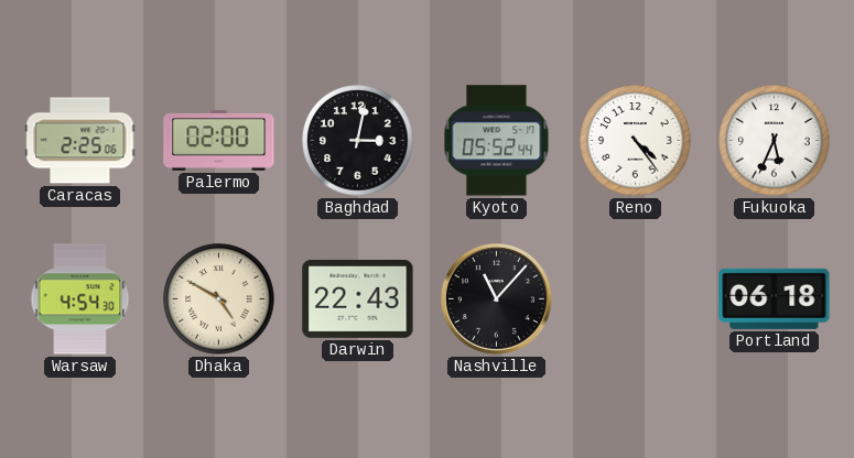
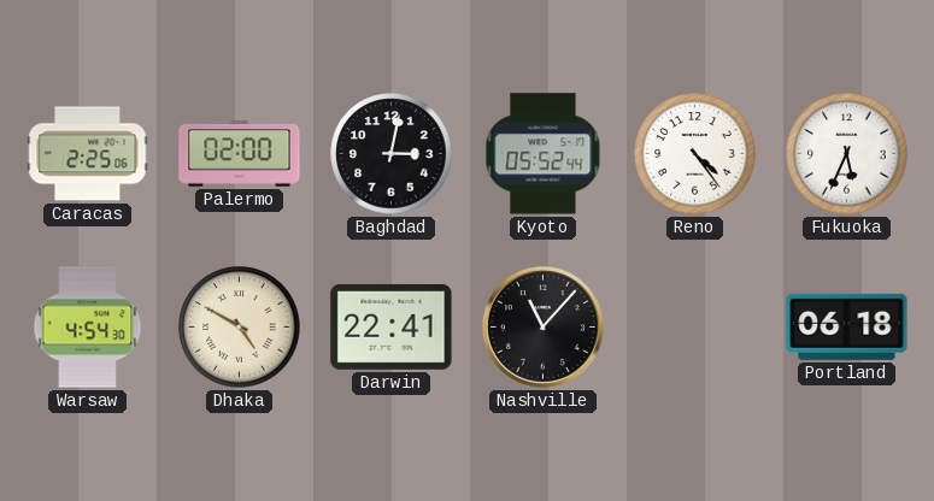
Darwin: 22:43 -> 22:41
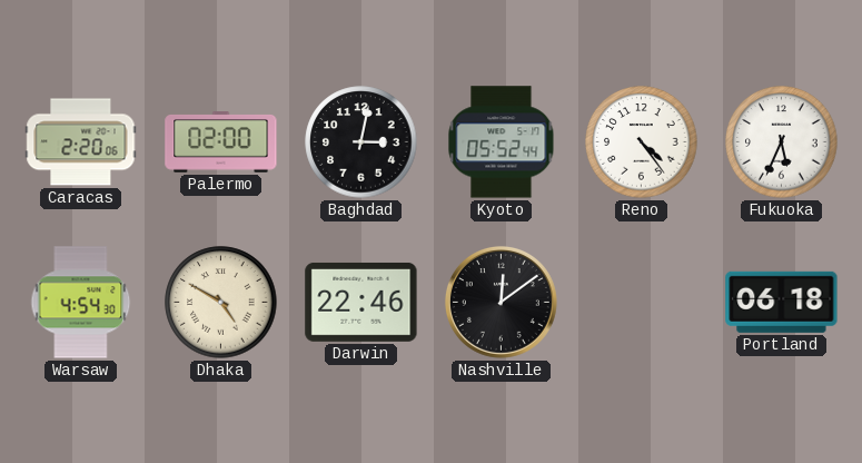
Caracas: 2:25 -> 2:20
Darwin: 22:41 -> 22:46
Nashville: 11:07 -> 12:09
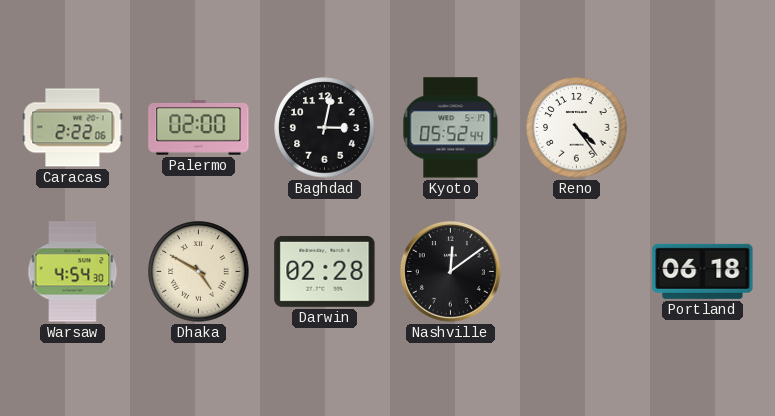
Caracas: 2:20 -> 2:22
Fukuoka: 5:34 -> none
Darwin: 22:46 -> 02:28
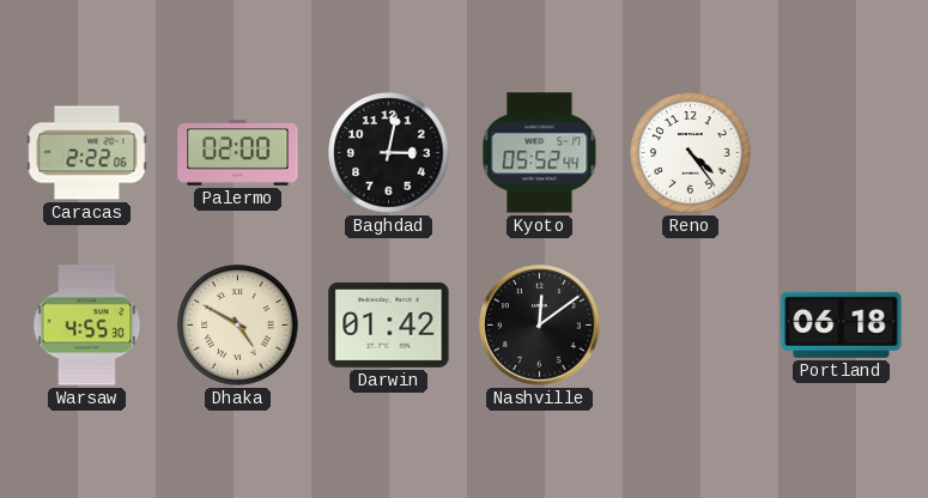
Warsaw: 4:54 -> 4:55
Darwin: 02:28 -> 01:42
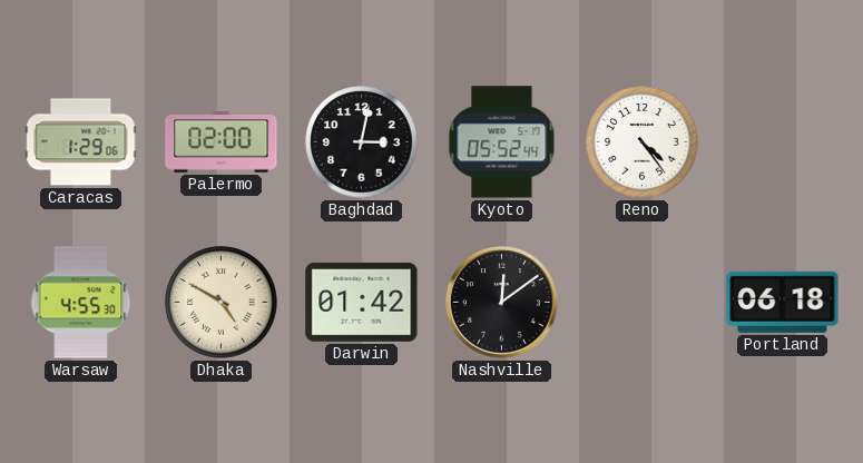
Caracas: 2:22 -> 1:29
